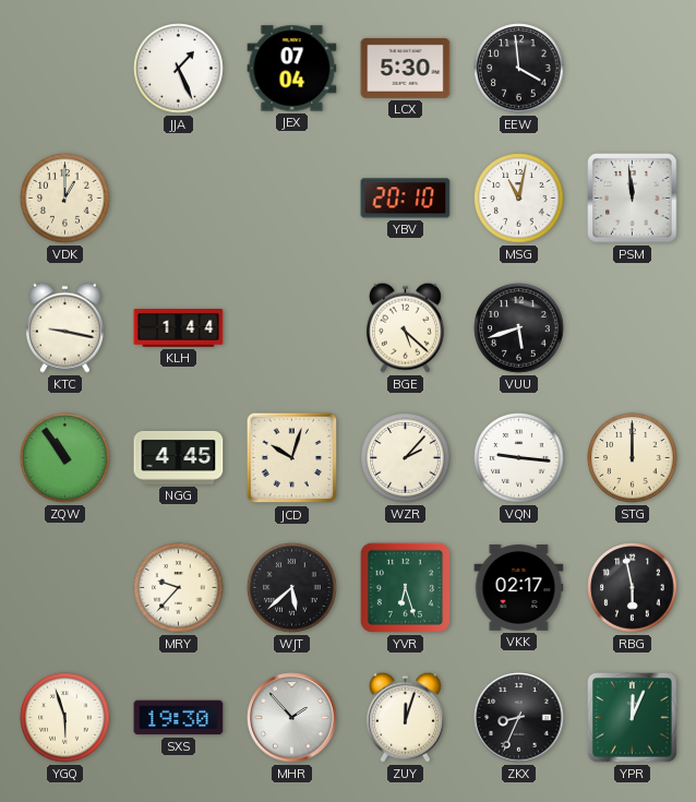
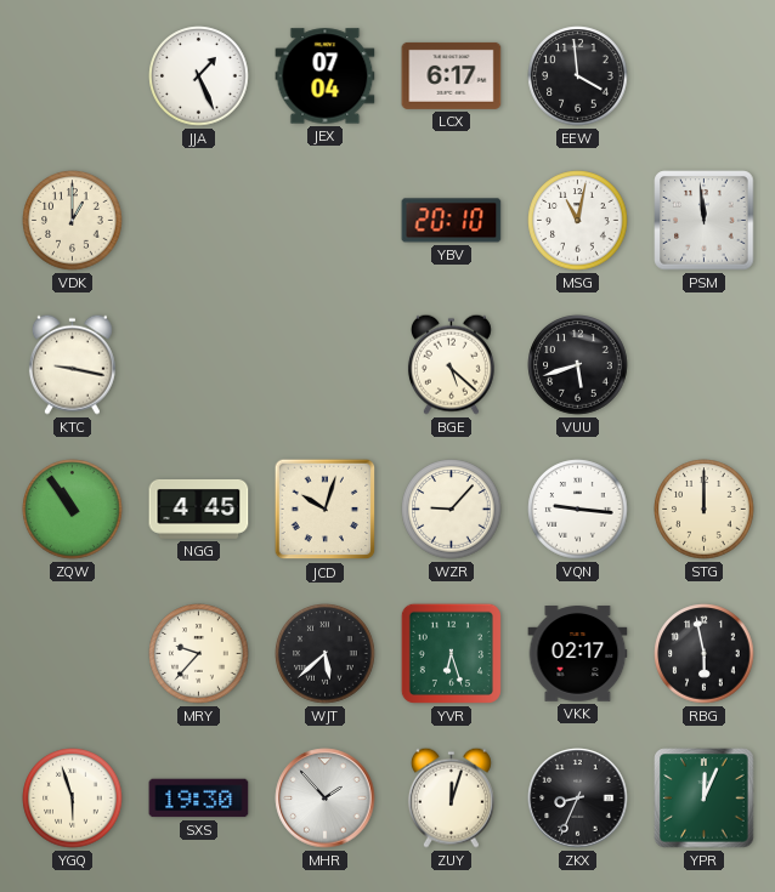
LCX: 5:30 -> 6:17
KLH: 1:44 -> none
WZR: 2:07 -> 9:07
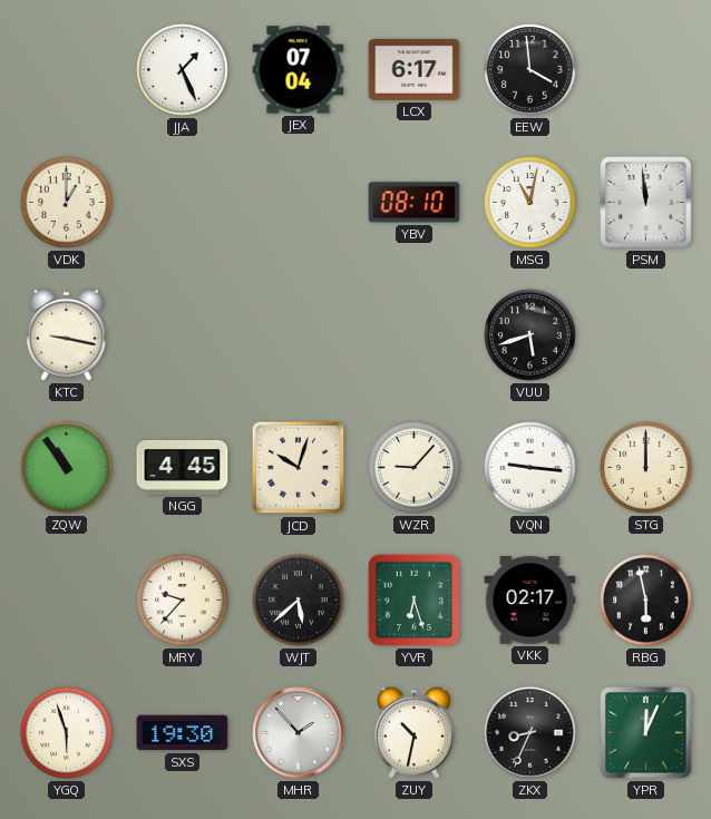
YBV: 20:10 -> 08:10
BGE: 5:22 -> none
ZUY: 12:03 -> 10:32
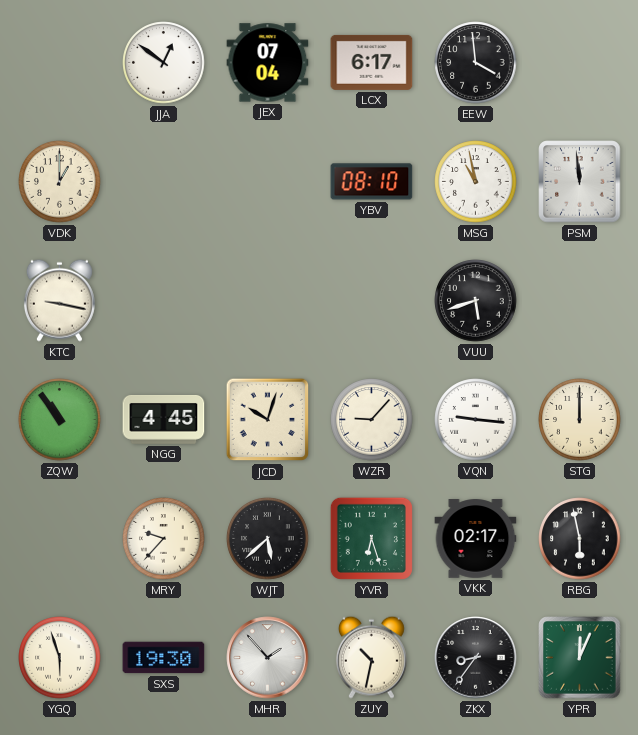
JJA: 1:26 -> 12:51
MSG: 11:02 -> 10:58
ZKX: 8:34 -> 8:36
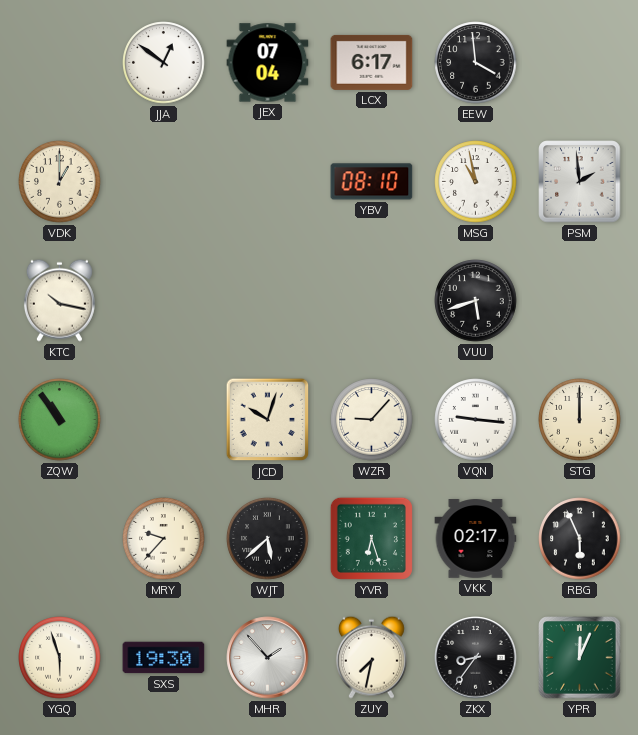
PSM: 11:59 -> 1:59
KTC: 9:17 -> 10:17
NGG: 4:45 -> none
RBG: 5:58 -> 5:56
ZUY: 10:32 -> 7:32
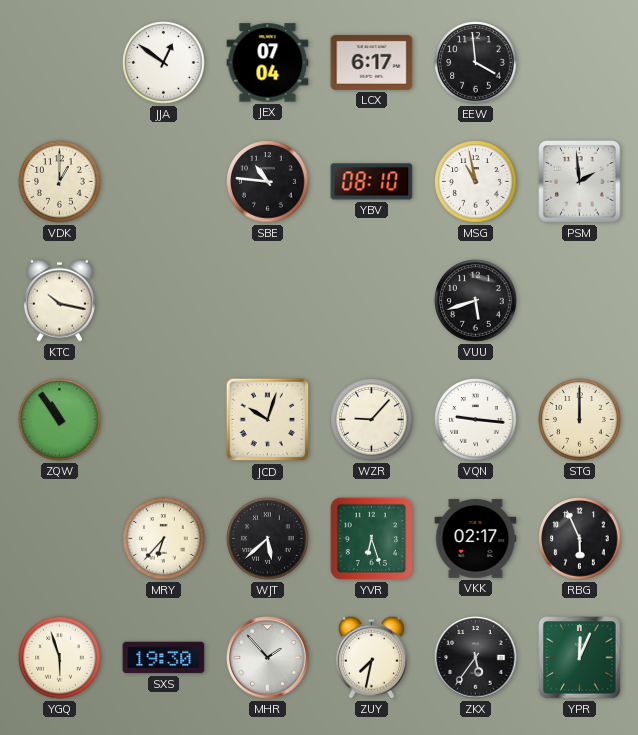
SBE: none -> 10:46
MRY: 9:37 -> 6:37
ZKX: 8:36 -> 5:36
